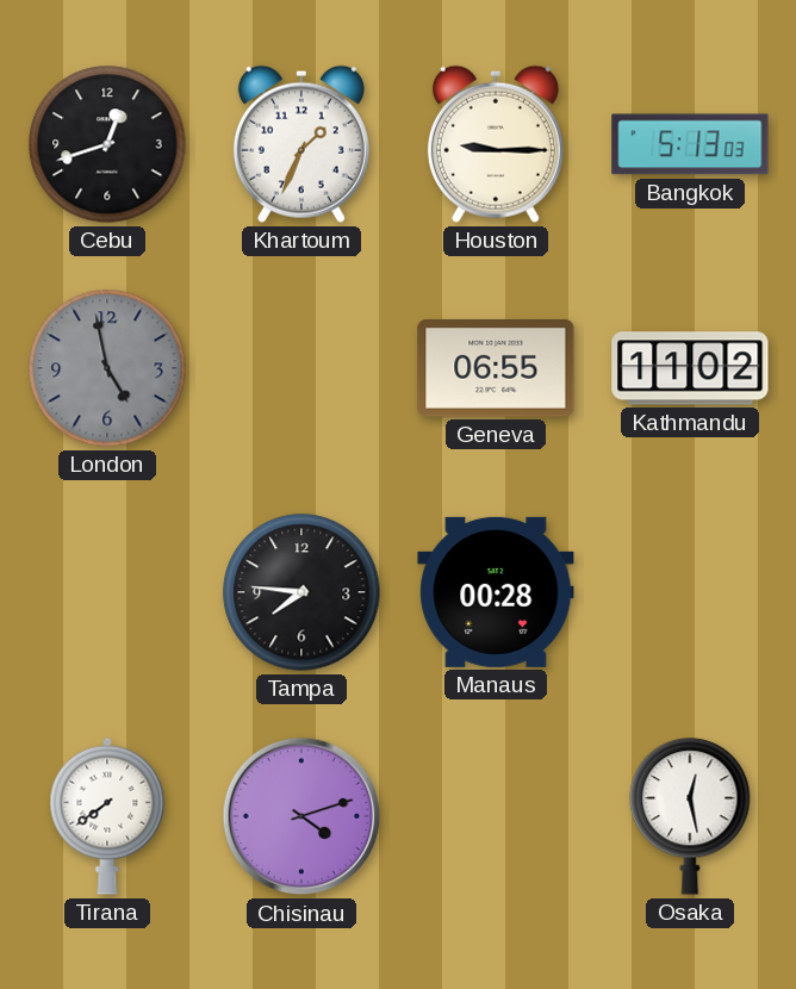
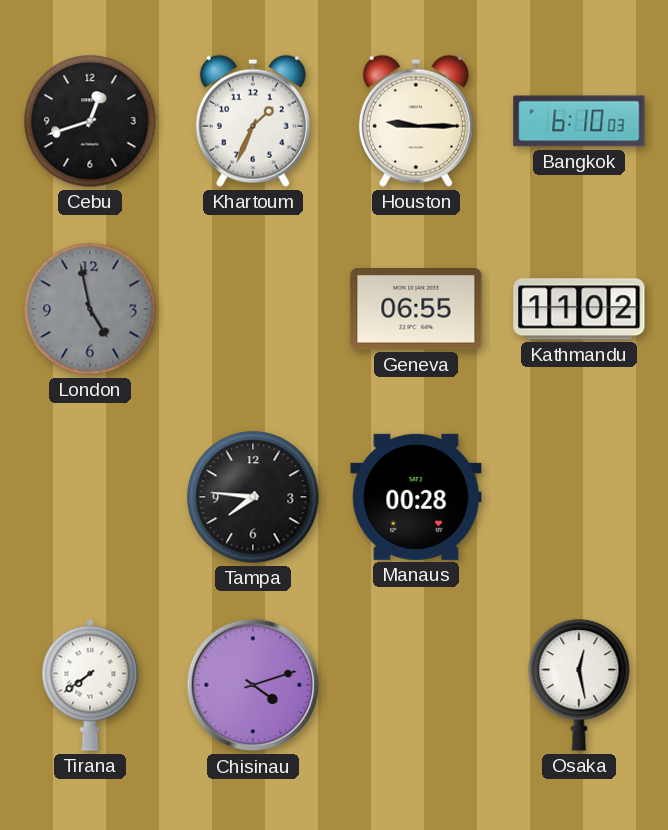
Bangkok: 5:13 -> 6:10
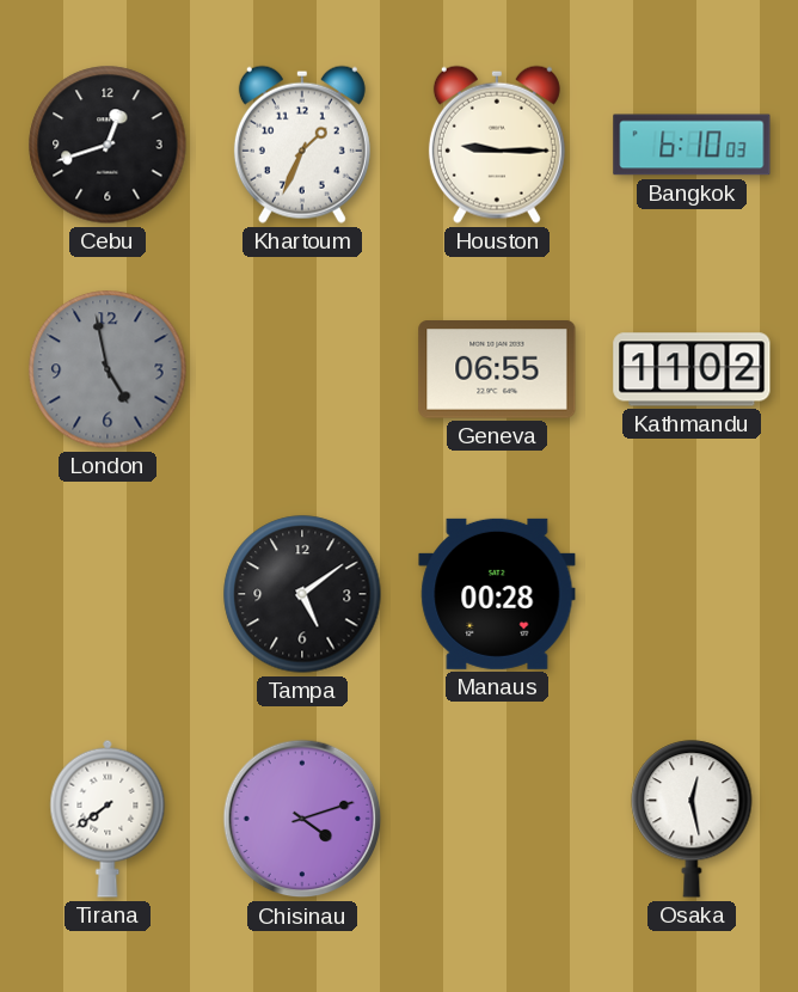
Tampa: 7:46 -> 5:09
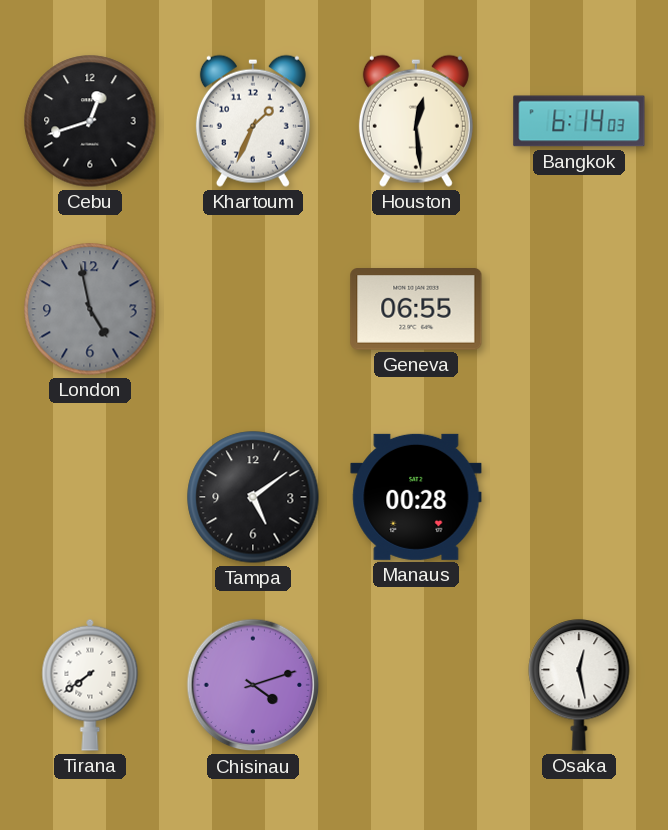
Houston: 9:15 -> 12:29
Bangkok: 6:10 -> 6:14
Kathmandu: 11:02 -> none
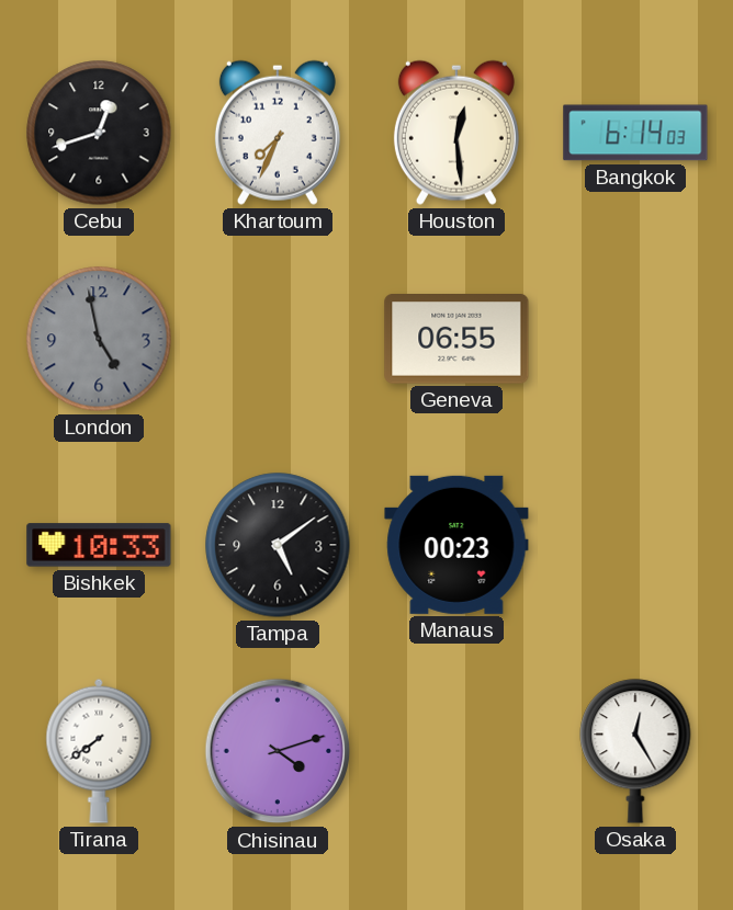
Khartoum: 1:34 -> 7:34
Bishkek: none -> 10:33
Manaus: 00:28 -> 00:23
Osaka: 12:28 -> 12:25
